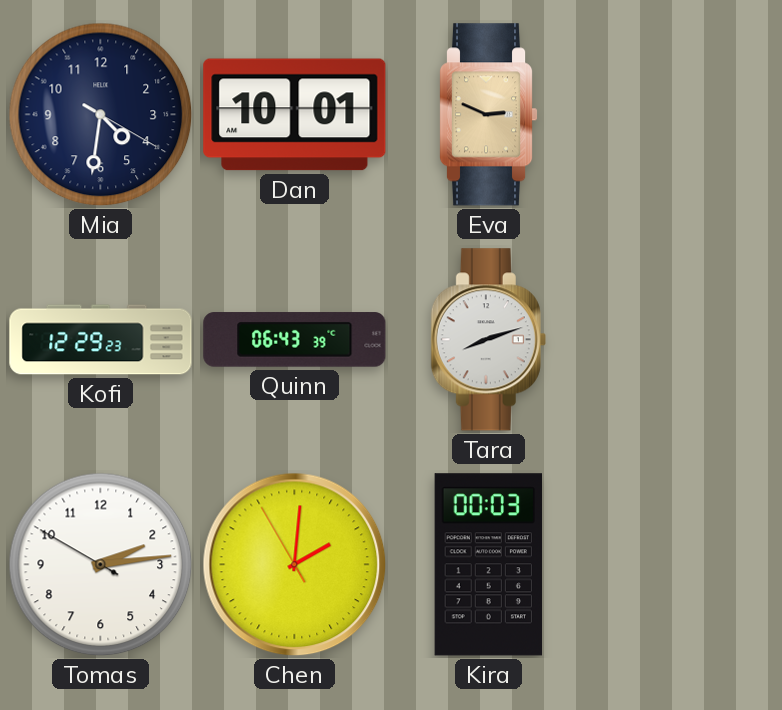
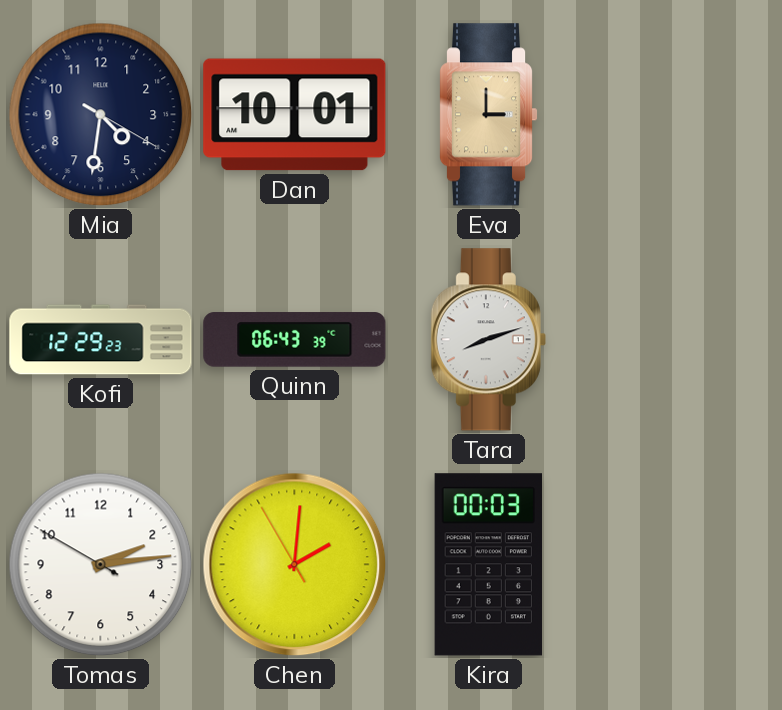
Eva: 2:49 -> 3:00
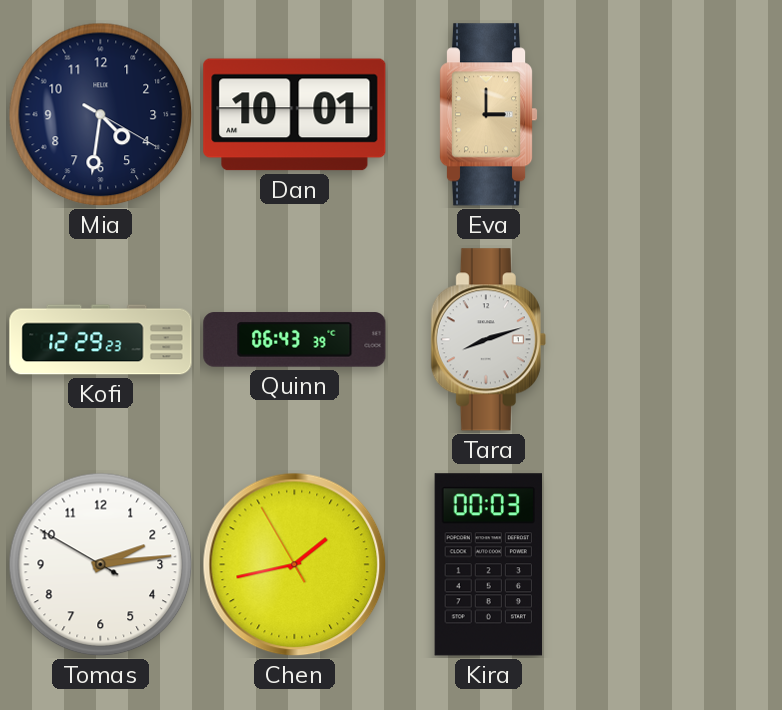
Chen: 2:00 -> 1:42
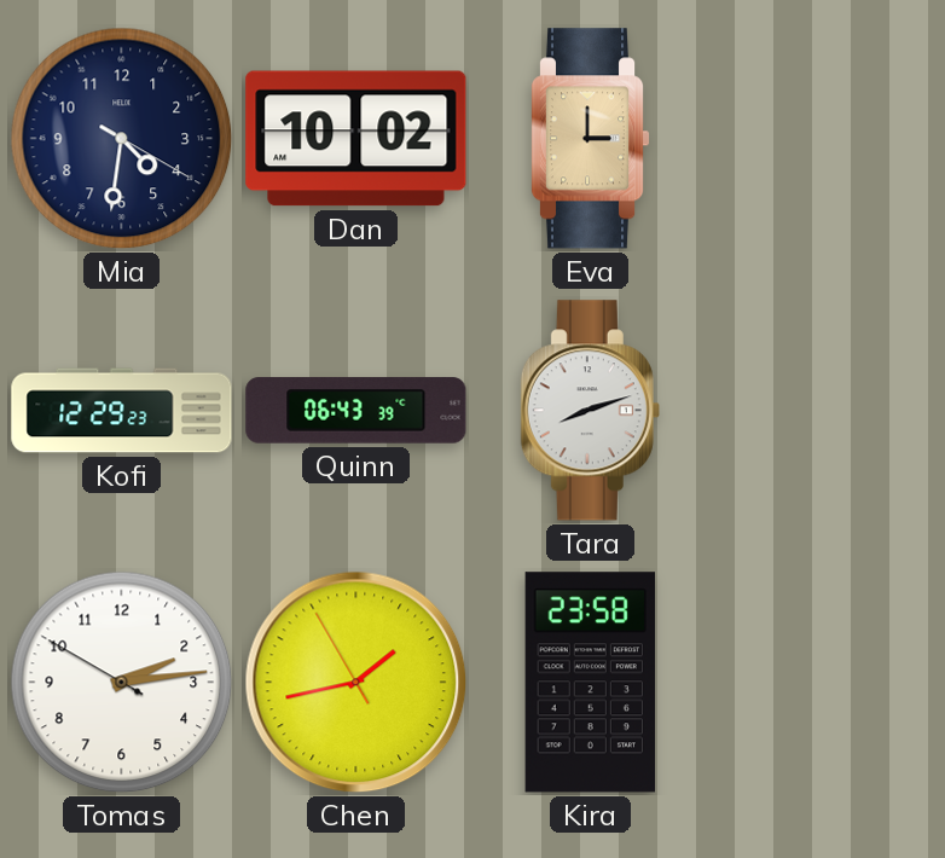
Dan: 10:01 -> 10:02
Kira: 00:03 -> 23:58
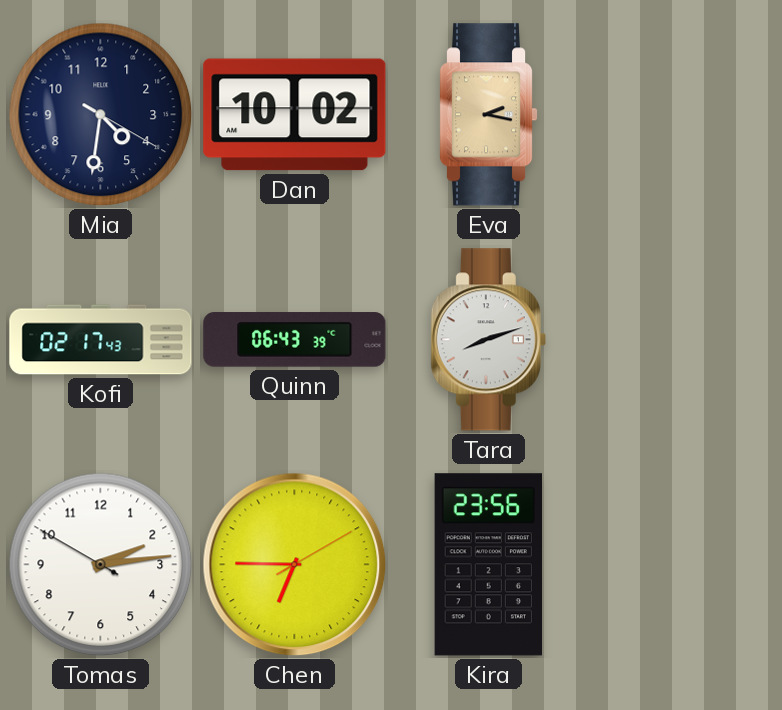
Eva: 3:00 -> 2:17
Kofi: 12:29 -> 02:17
Chen: 1:42 -> 6:45
Kira: 23:58 -> 23:56
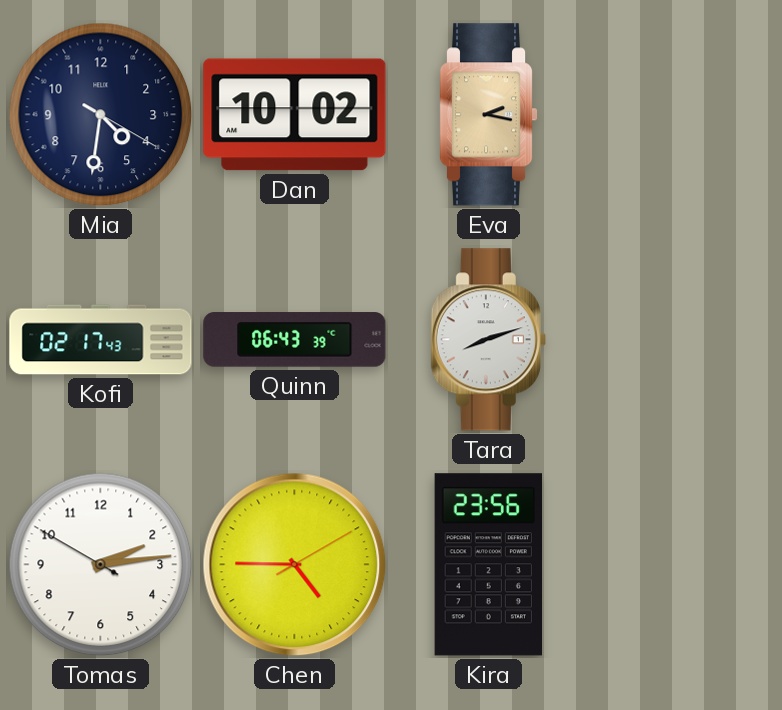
Chen: 6:45 -> 4:45
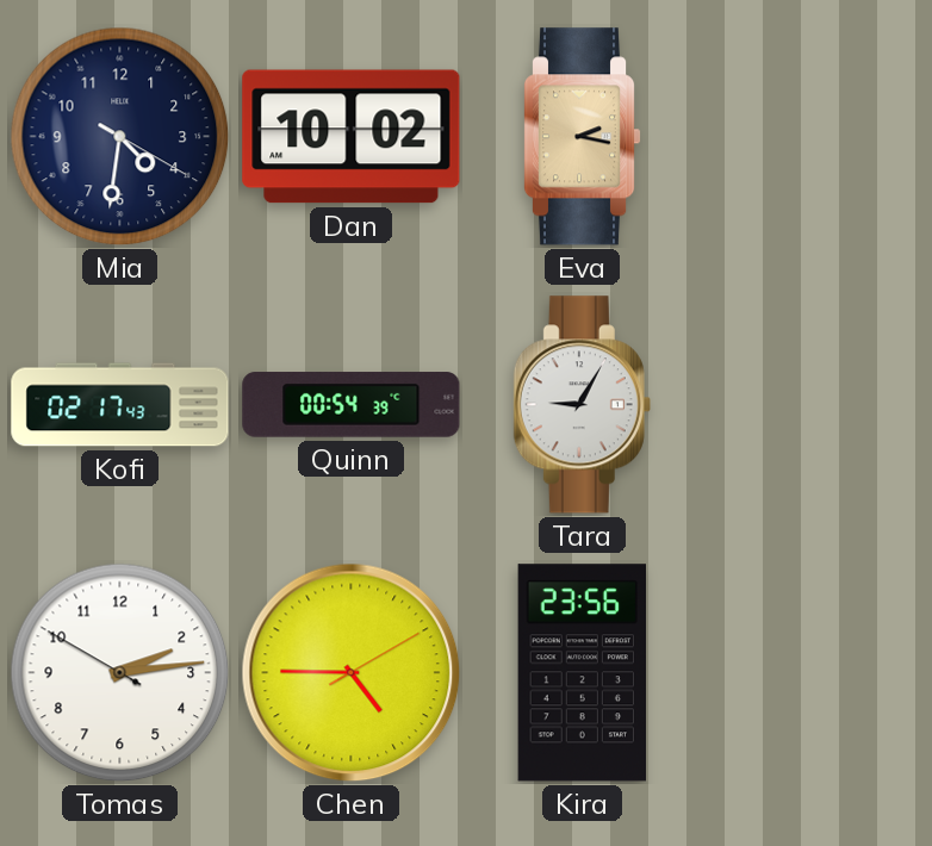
Quinn: 06:43 -> 00:54
Tara: 8:12 -> 9:05
